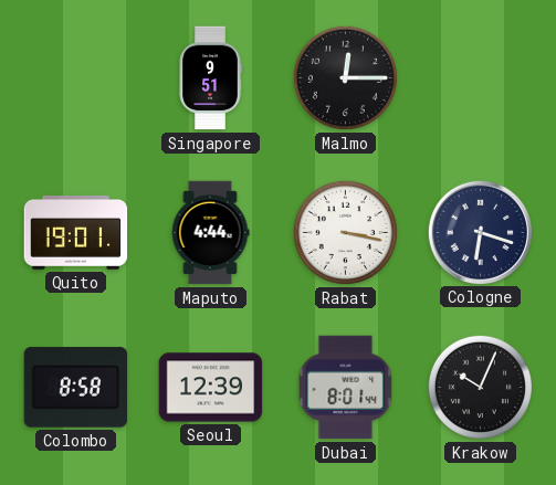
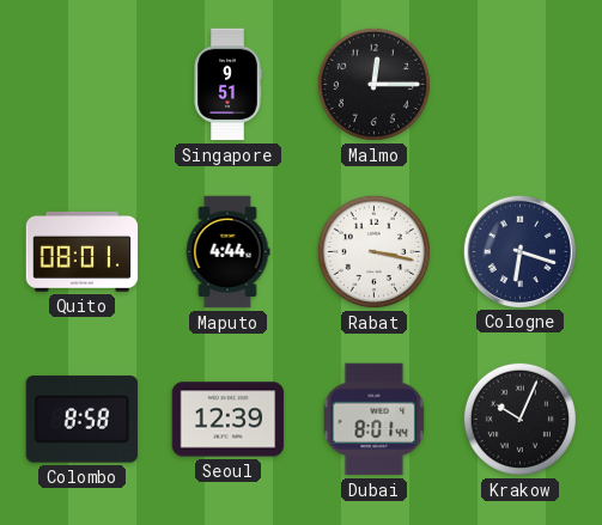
Quito: 19:01 -> 08:01
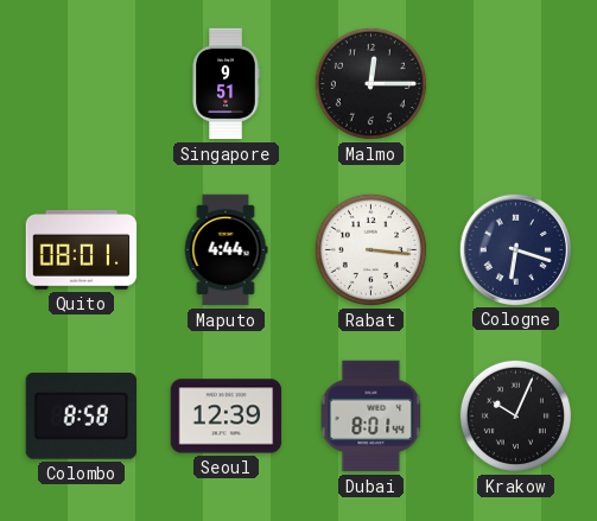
Rabat: 3:17 -> 3:16
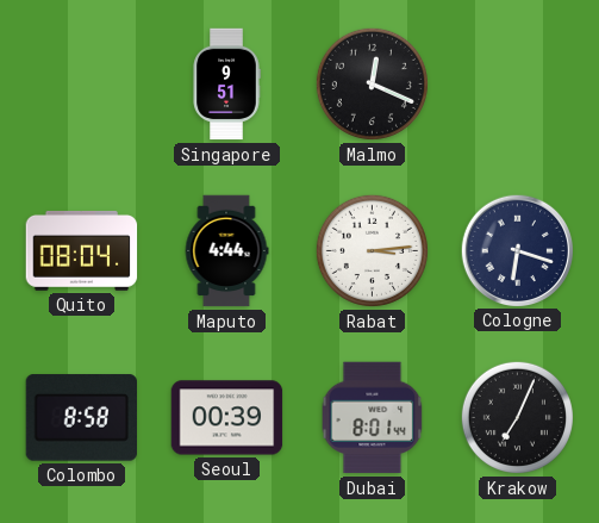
Malmo: 12:15 -> 12:19
Quito: 08:01 -> 08:04
Rabat: 3:16 -> 3:14
Seoul: 12:39 -> 00:39
Krakow: 10:04 -> 7:04
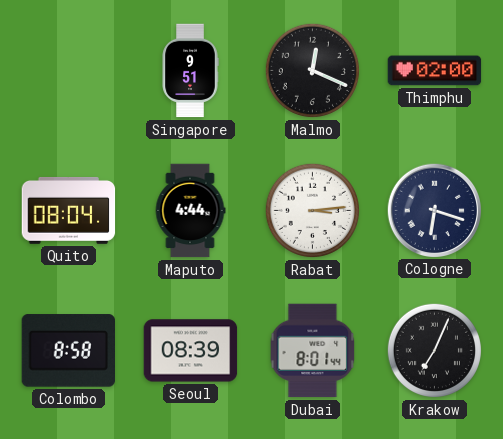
Thimphu: none -> 02:00
Seoul: 00:39 -> 08:39
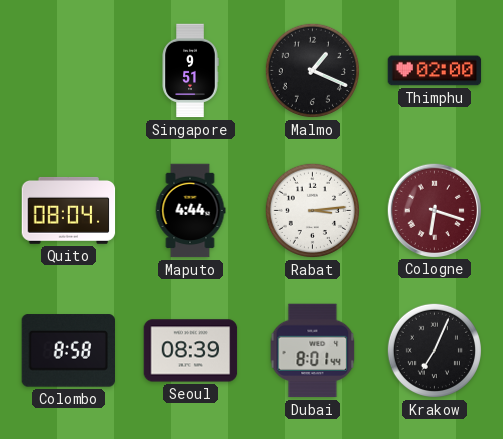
Malmo: 12:19 -> 1:19
Cologne dial: navy -> burgundy
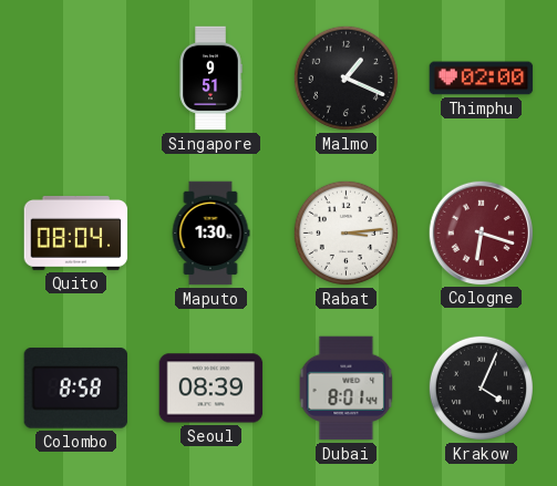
Maputo: 4:44 -> 1:30
Krakow: 7:04 -> 4:04
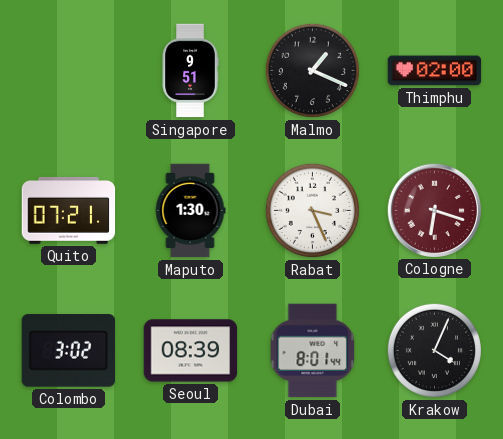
Quito: 08:04 -> 07:21
Rabat: 3:14 -> 3:26
Colombo: 8:58 -> 3:02
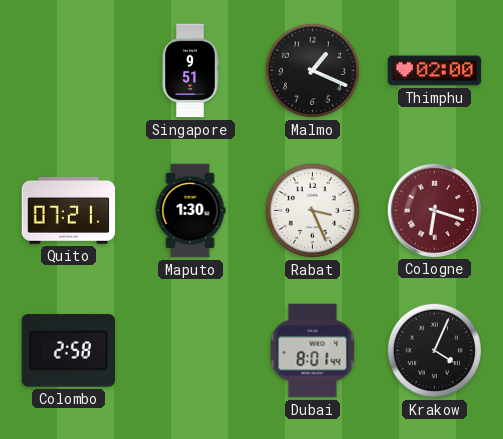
Colombo: 3:02 -> 2:58
Seoul: 08:39 -> none
